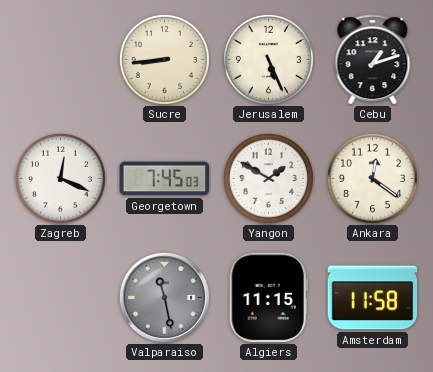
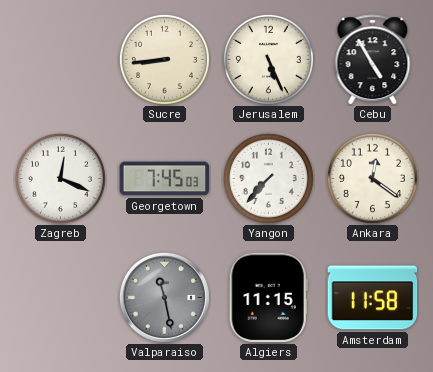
Cebu: 1:12 -> 4:55
Yangon: 1:50 -> 7:37
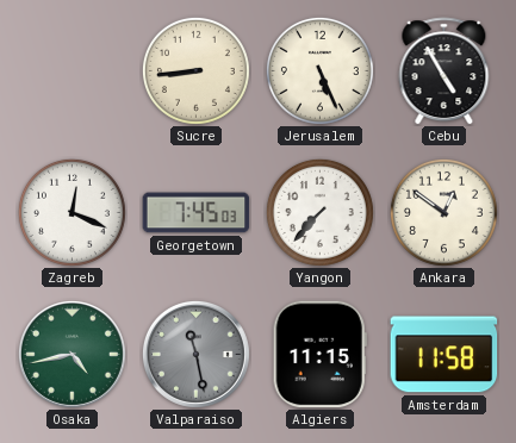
Ankara: 12:21 -> 12:51
Osaka: none -> 4:43
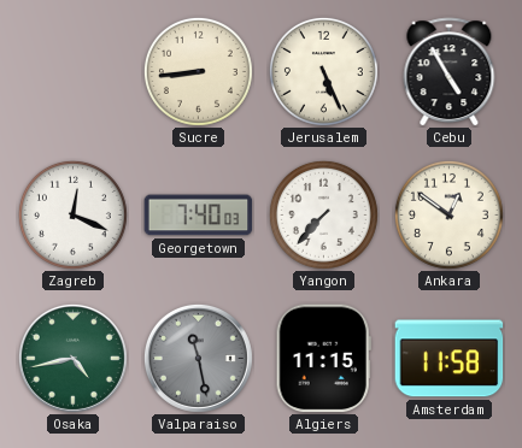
Georgetown: 7:45 -> 7:40
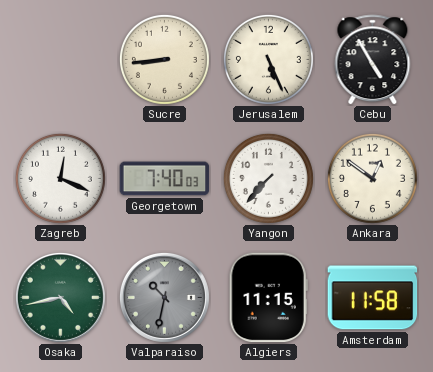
Valparaiso: 11:28 -> 10:32
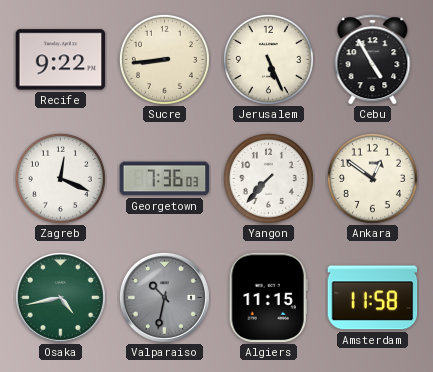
Recife: none -> 9:22
Georgetown: 7:40 -> 7:36
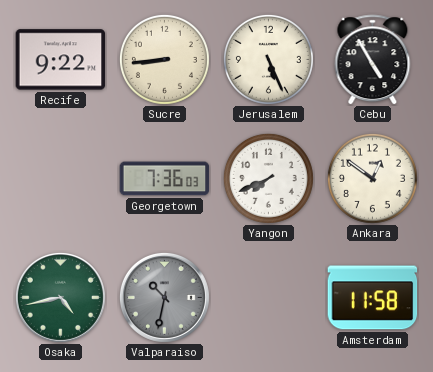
Zagreb: 12:19 -> none
Yangon: 7:37 -> 7:41
Algiers: 11:15 -> none
